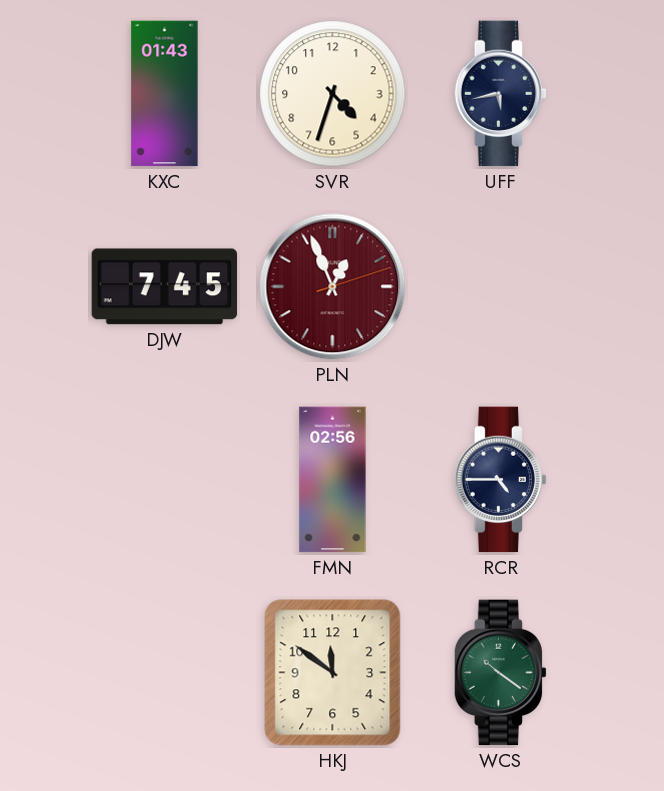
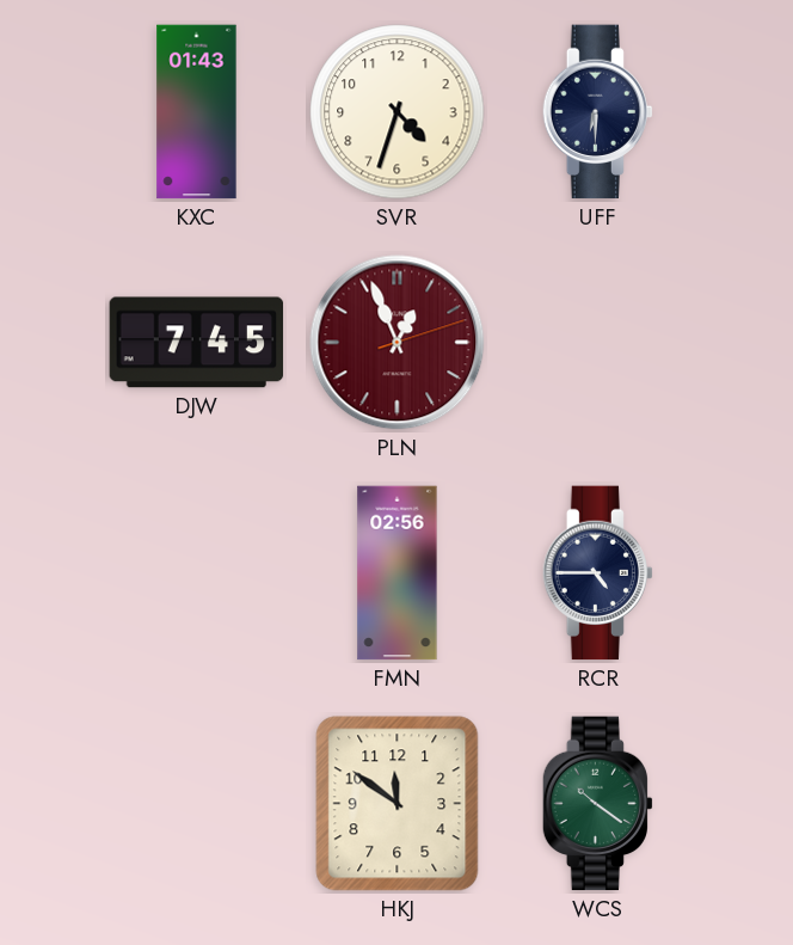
UFF: 5:43 -> 6:30
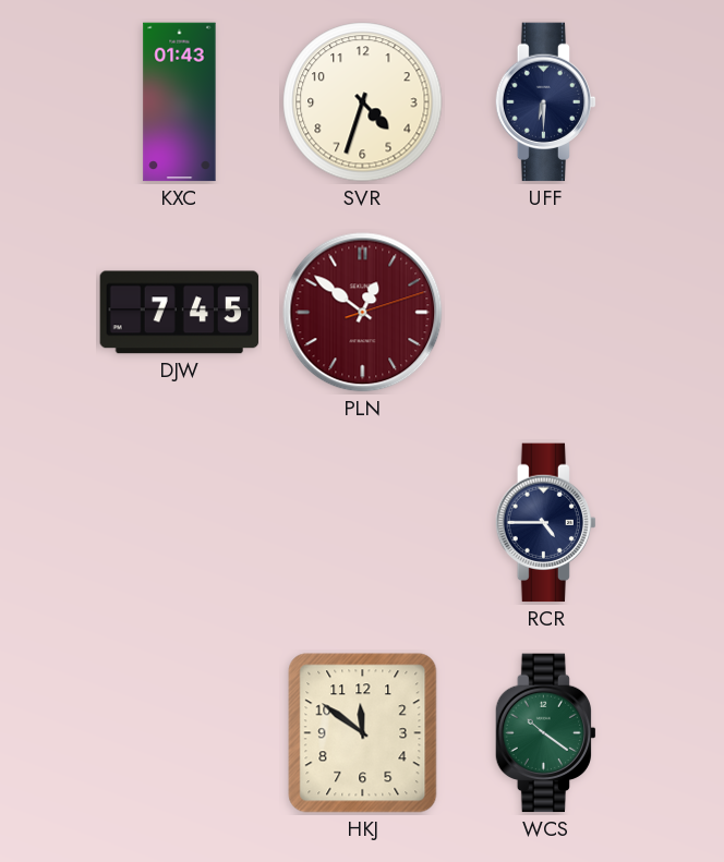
PLN: 12:56 -> 12:51
FMN: 02:56 -> none
